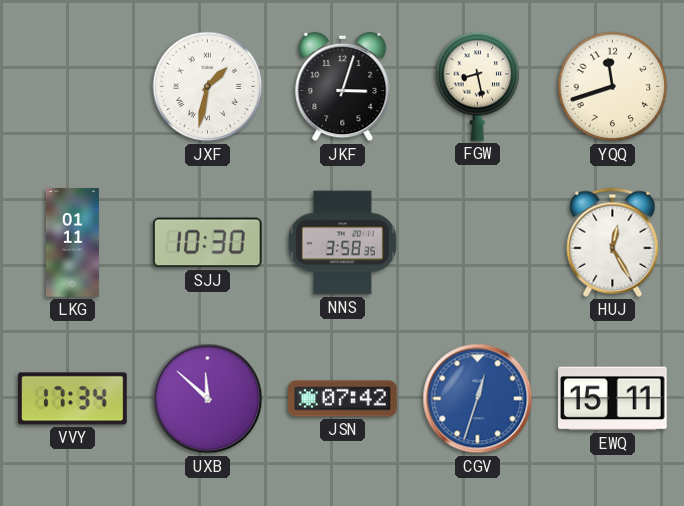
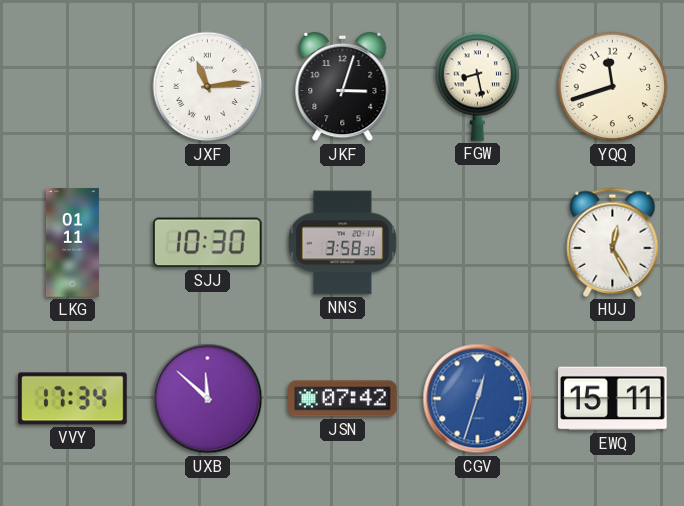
JXF: 1:32 -> 11:14
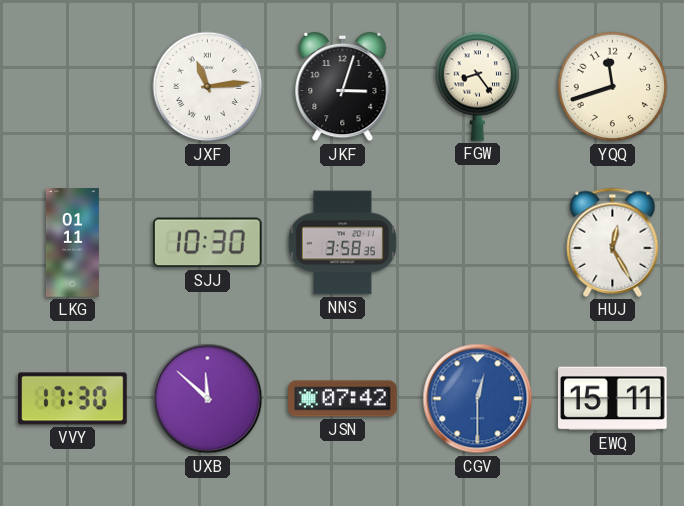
FGW: 8:28 -> 8:24
VVY: 17:34 -> 17:30
CGV: 12:33 -> 12:30
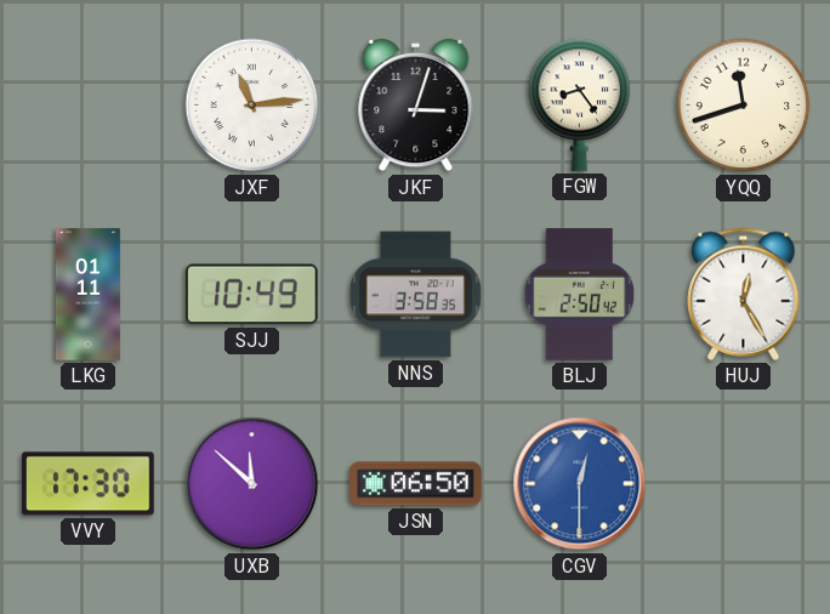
SJJ: 10:30 -> 10:49
BLJ: none -> 2:50
JSN: 07:42 -> 06:50
EWQ: 15:11 -> none
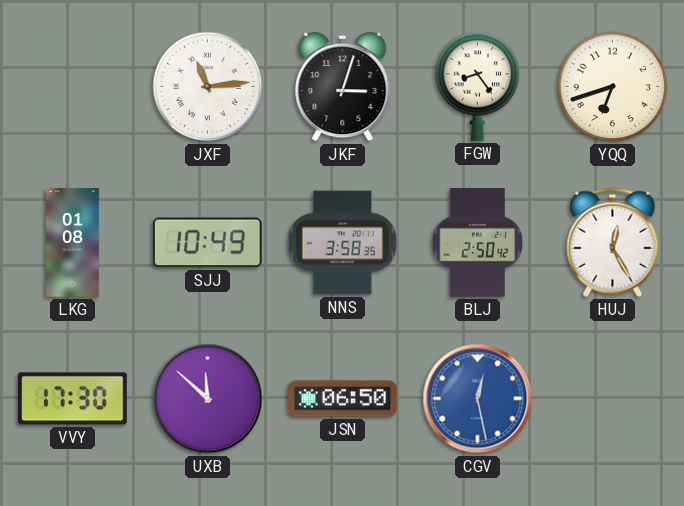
YQQ: 11:42 -> 6:42
LKG: 01:11 -> 01:08
CGV: 12:30 -> 12:28
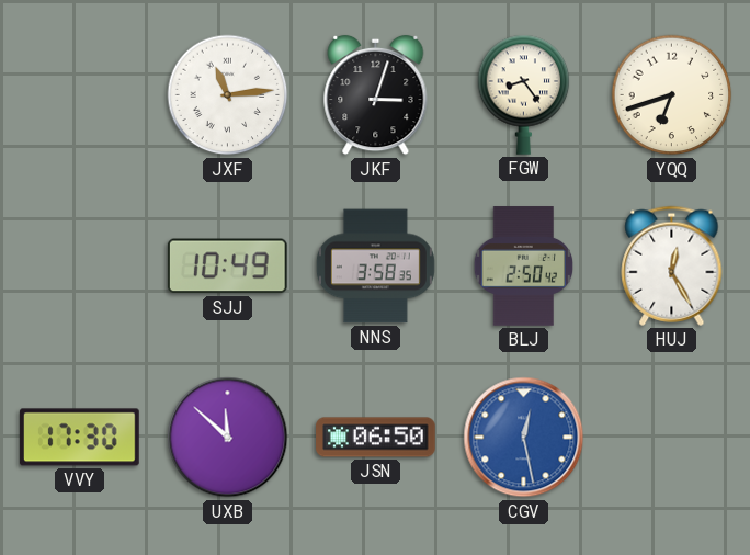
LKG: 01:08 -> none
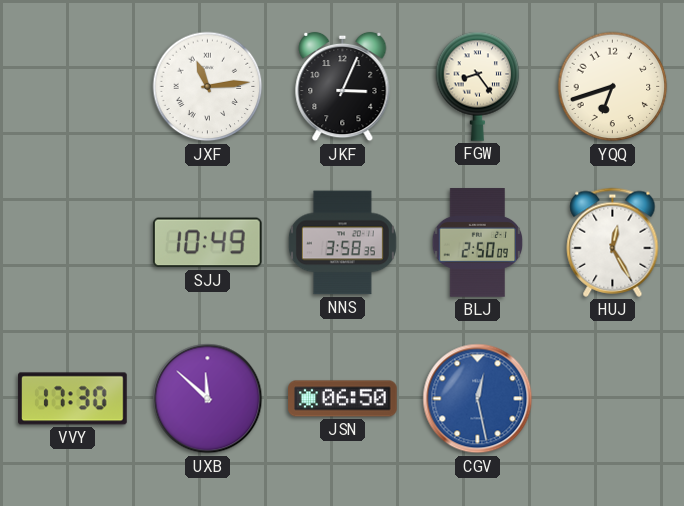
JKF: 3:03 -> 3:04
BLJ: 2:50:42 -> 2:50:09
